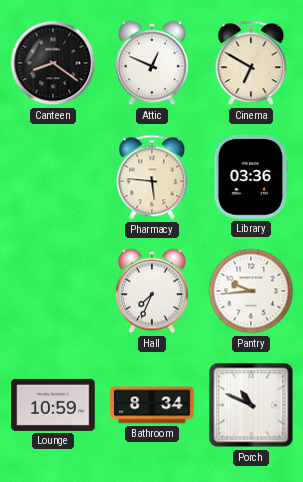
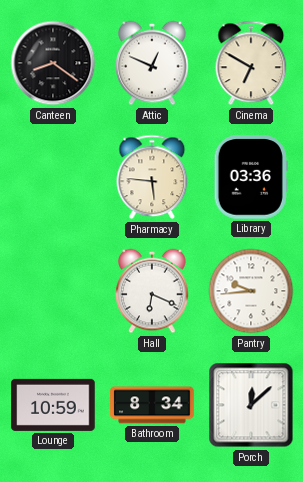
Hall: 7:34 -> 6:19
Porch: 10:49 -> 12:08
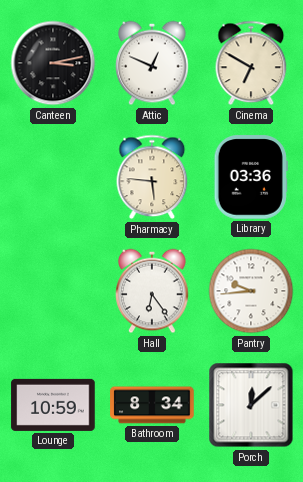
Canteen: 8:21 -> 3:13
Hall: 6:19 -> 6:24
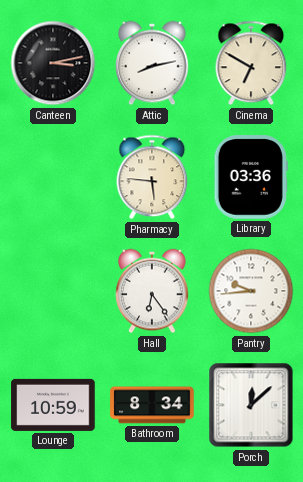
Attic: 12:49 -> 8:13
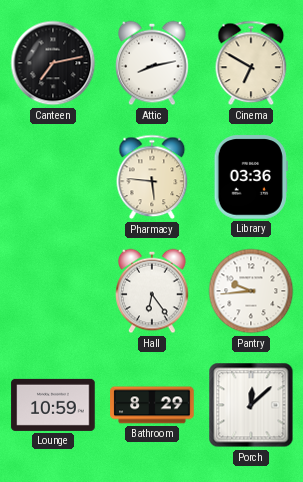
Canteen: 3:13 -> 7:13
Bathroom: 8:34 -> 8:29
